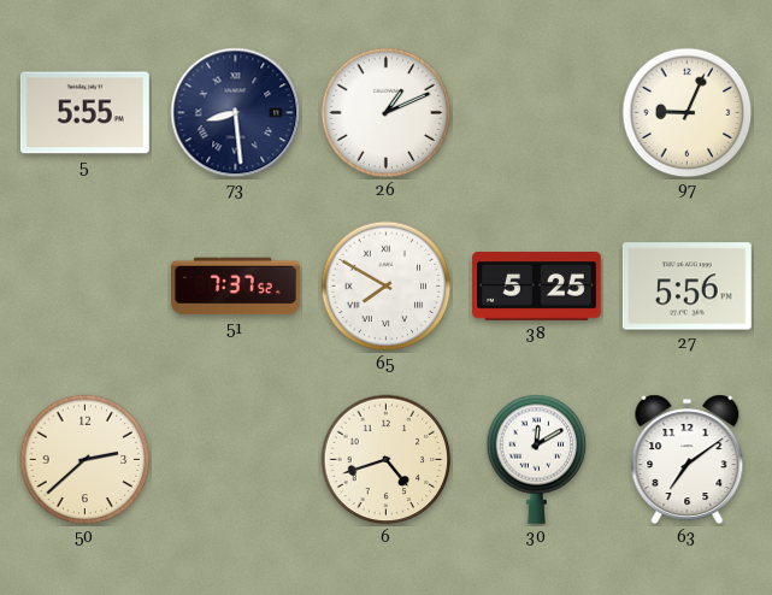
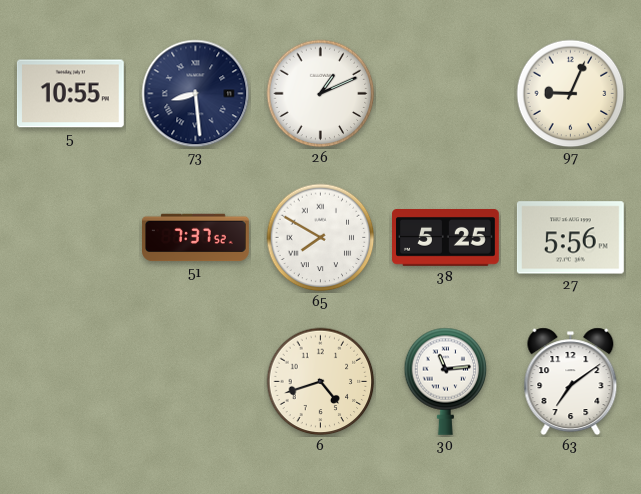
5: 5:55 -> 10:55
50: 2:38 -> none
30: 12:10 -> 11:14
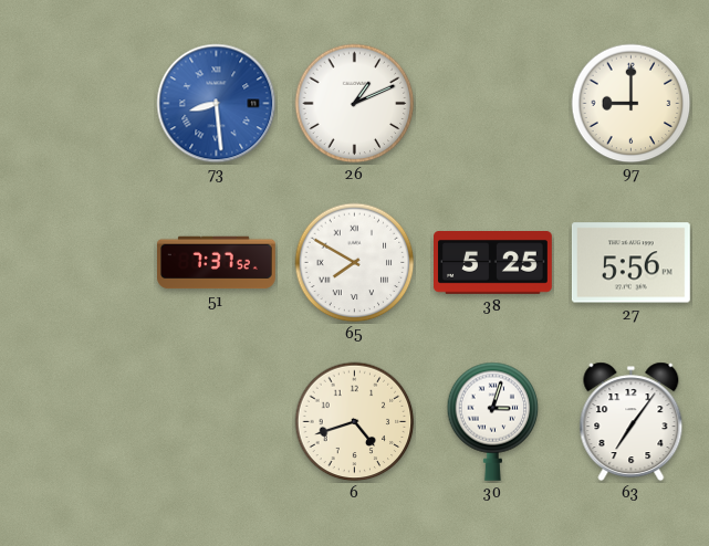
5: 10:55 -> none
73 dial: navy -> blue
97: 9:04 -> 9:00
30: 11:14 -> 3:03
63: 7:09 -> 7:06
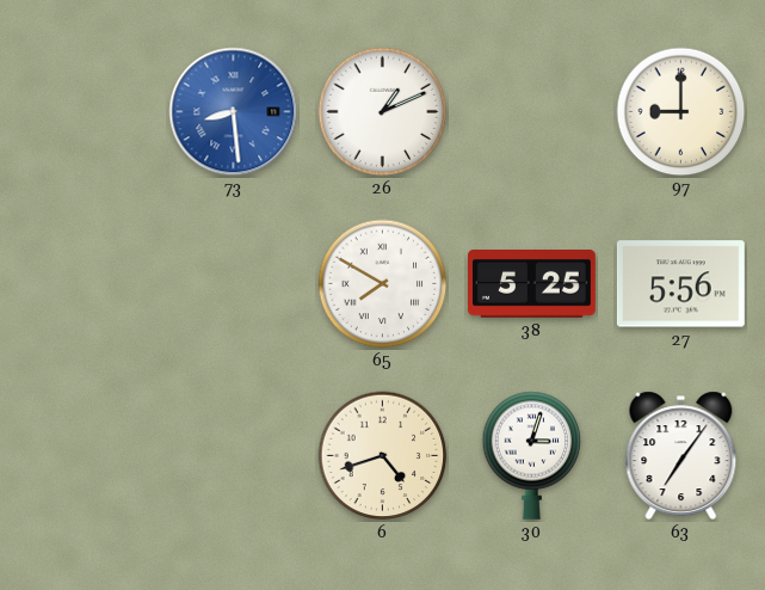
51: 7:37 -> none
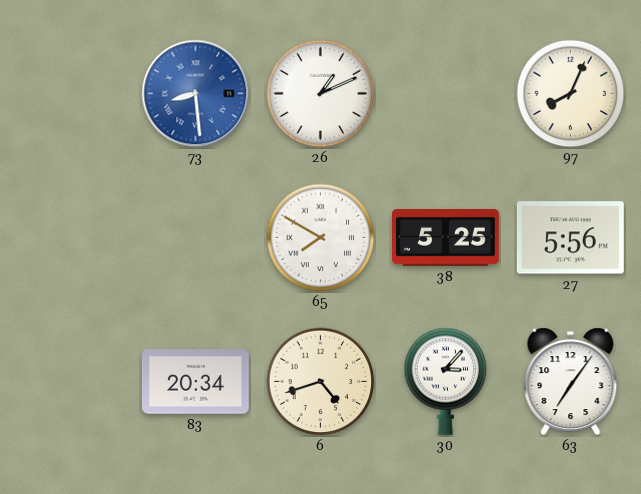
97: 9:00 -> 8:04
83: none -> 20:34
30: 3:03 -> 3:07
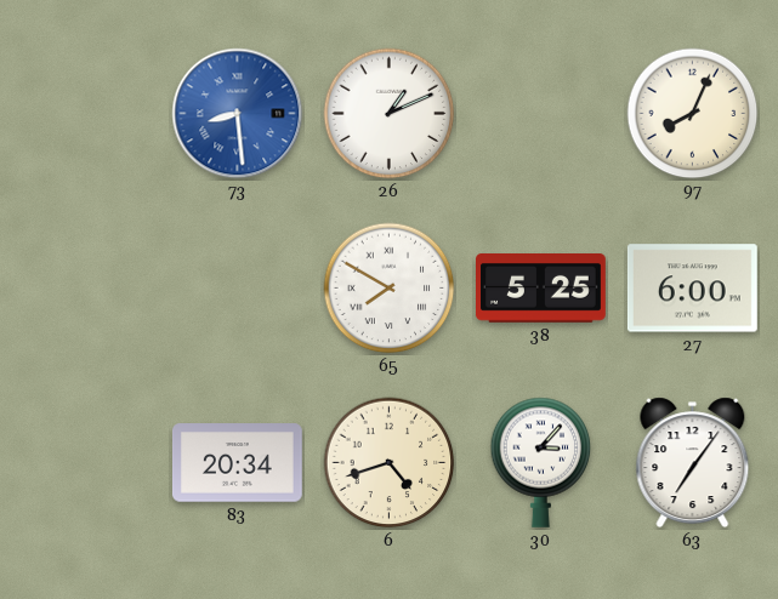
27: 5:56 -> 6:00
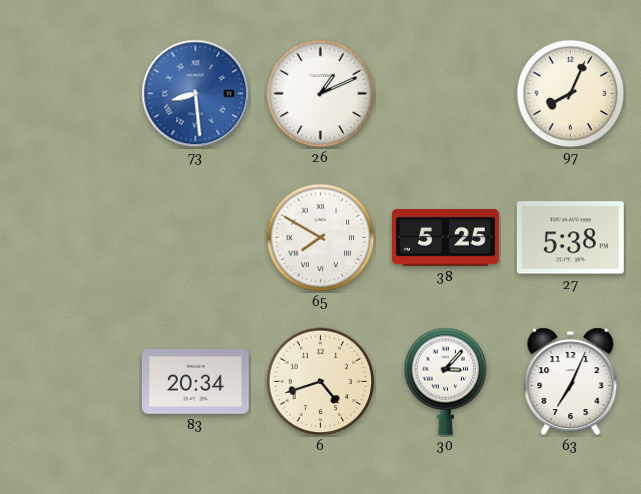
27: 6:00 -> 5:38
63: 7:06 -> 7:04
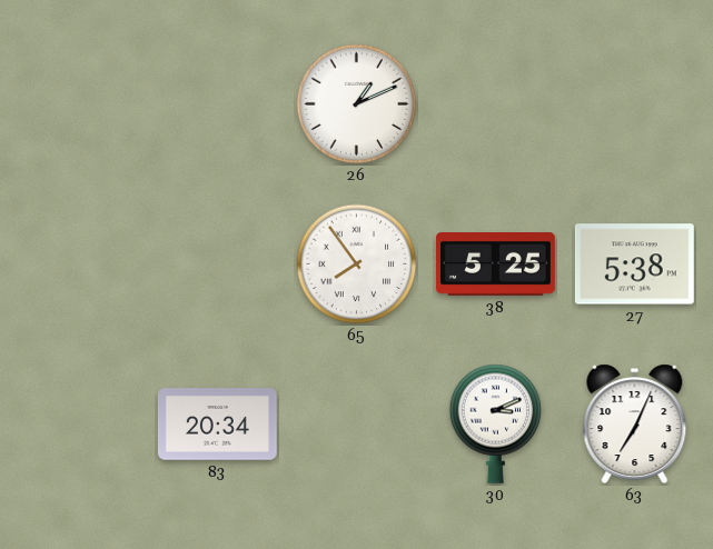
73: 8:29 -> none
97: 8:04 -> none
65: 7:50 -> 7:54
6: 4:42 -> none
30: 3:07 -> 3:11
